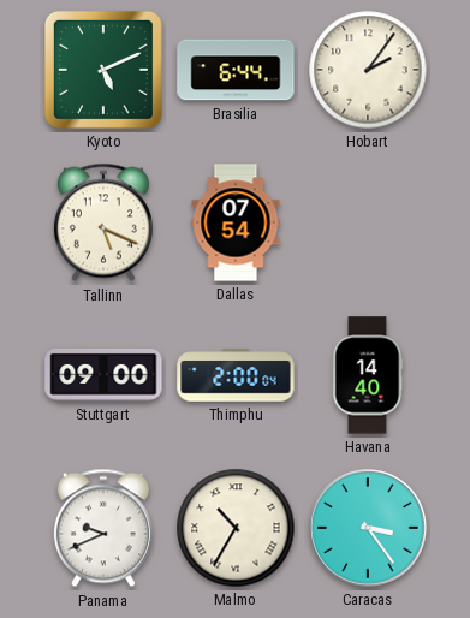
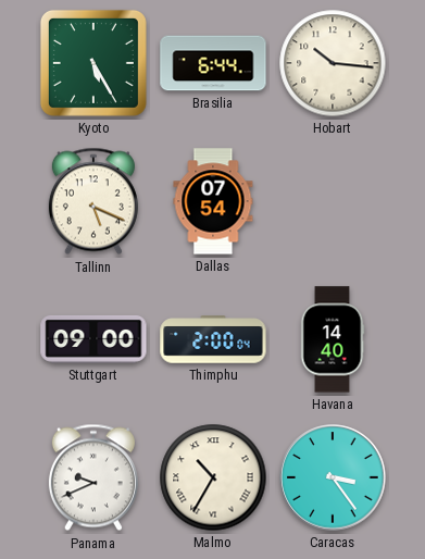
Kyoto: 5:11 -> 5:25
Hobart: 2:06 -> 10:16
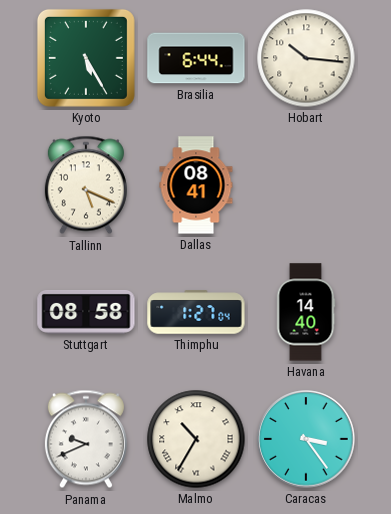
Dallas: 07:54 -> 08:41
Stuttgart: 09:00 -> 08:58
Thimphu: 2:00 -> 1:27
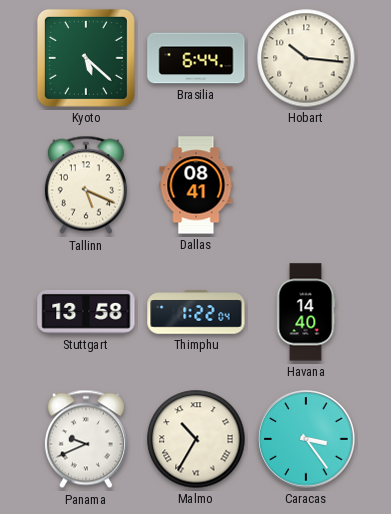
Kyoto: 5:25 -> 5:22
Stuttgart: 08:58 -> 13:58
Thimphu: 1:27 -> 1:22
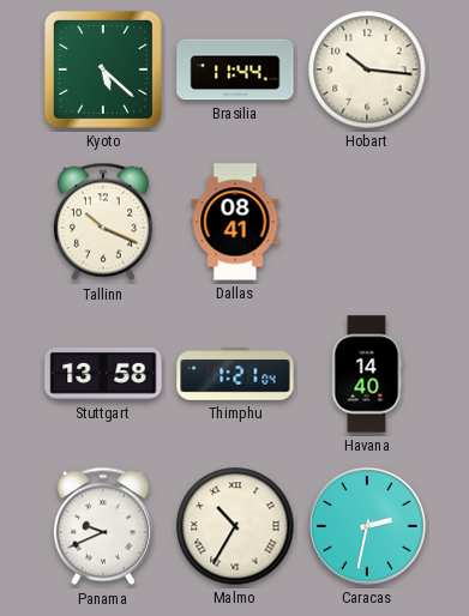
Brasilia: 6:44 -> 11:44
Tallinn: 5:19 -> 10:19
Thimphu: 1:22 -> 1:21
Caracas: 3:24 -> 2:32
